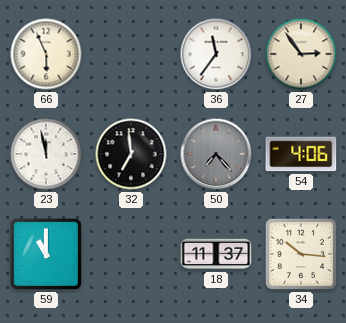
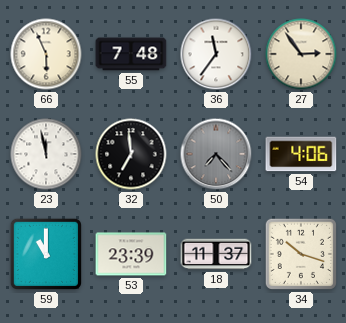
55: none -> 7:48
53: none -> 23:39
34: 10:16 -> 10:18
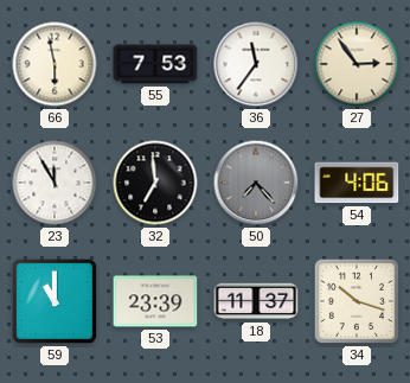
66: 5:56 -> 5:58
55: 7:48 -> 7:53
23: 11:58 -> 11:55
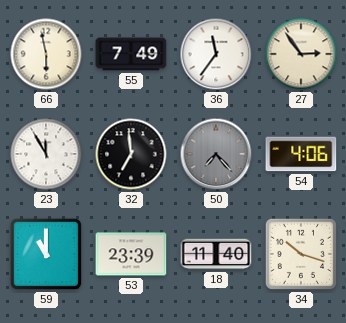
55: 7:53 -> 7:49
18: 11:37 -> 11:40
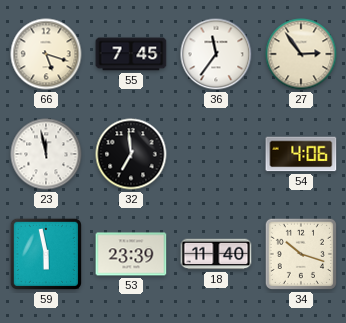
66: 5:58 -> 5:18
55: 7:49 -> 7:45
23: 11:55 -> 11:58
50: 7:23 -> none
59: 11:00 -> 5:58
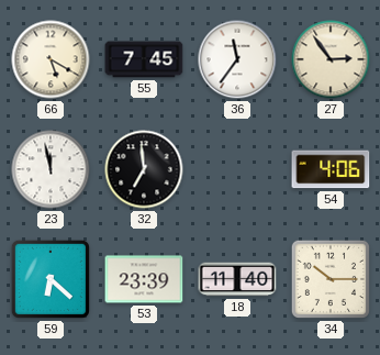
66: 5:18 -> 5:20
59: 5:58 -> 6:22
34: 10:18 -> 10:15
